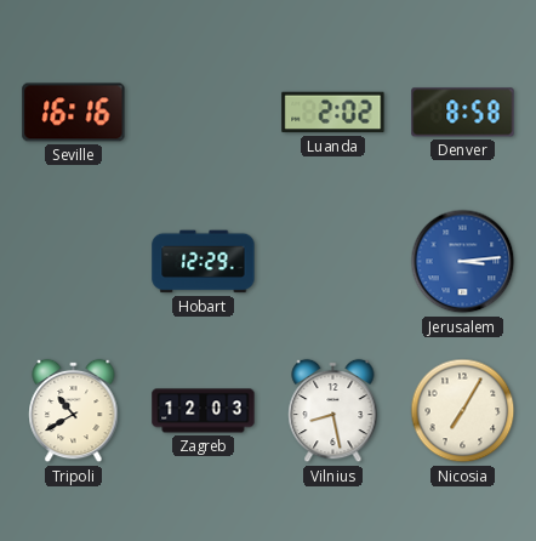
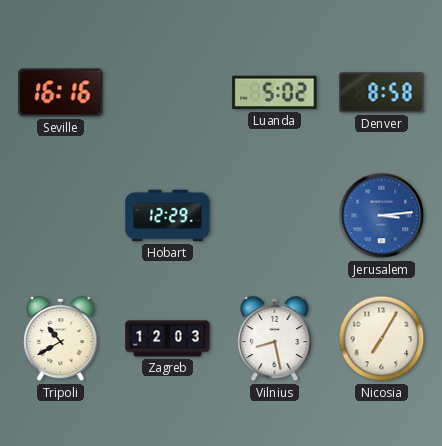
Luanda: 2:02 -> 5:02
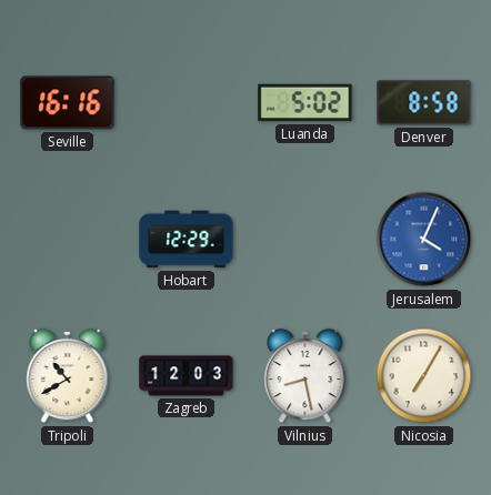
Jerusalem: 3:14 -> 4:04
